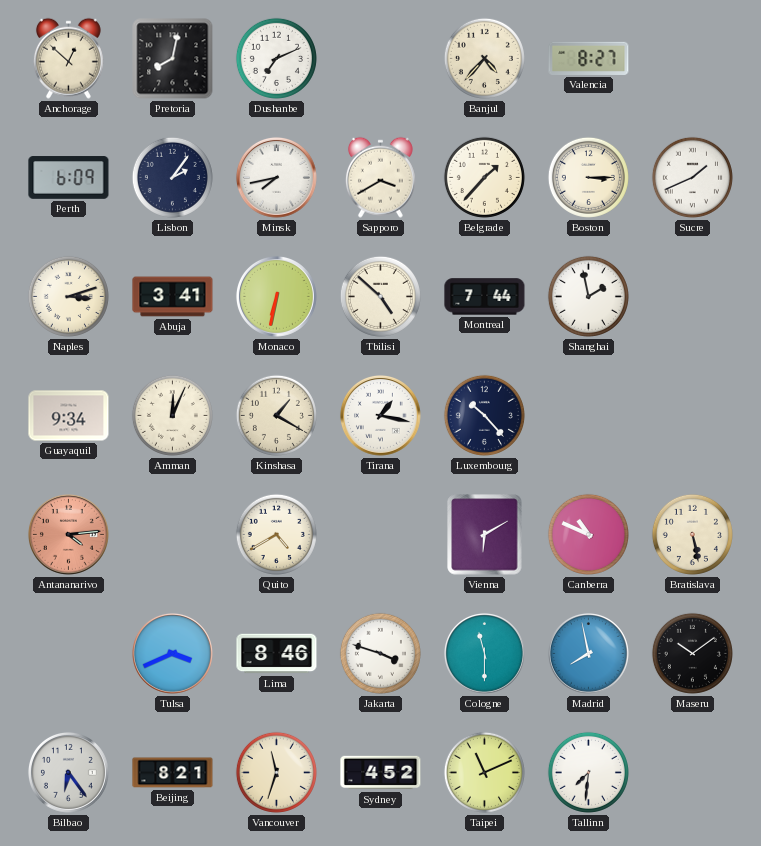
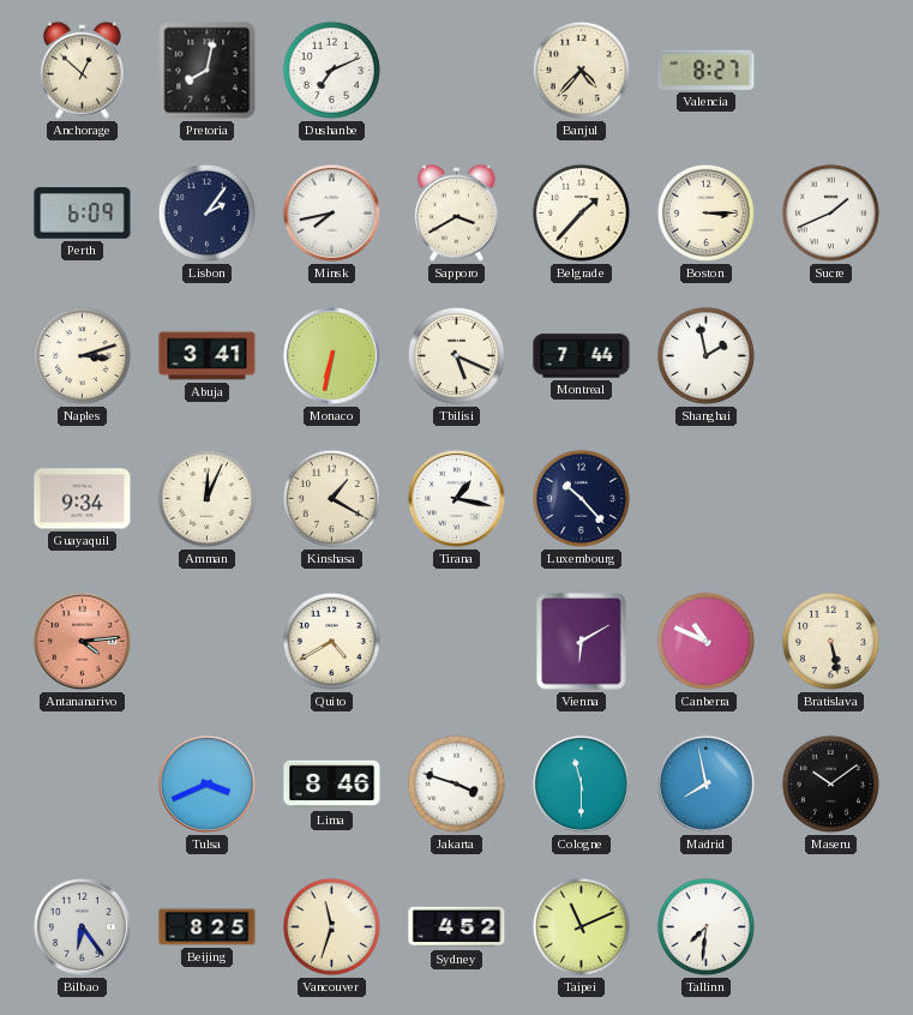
Tbilisi: 4:52 -> 5:19
Beijing: 8:21 -> 8:25
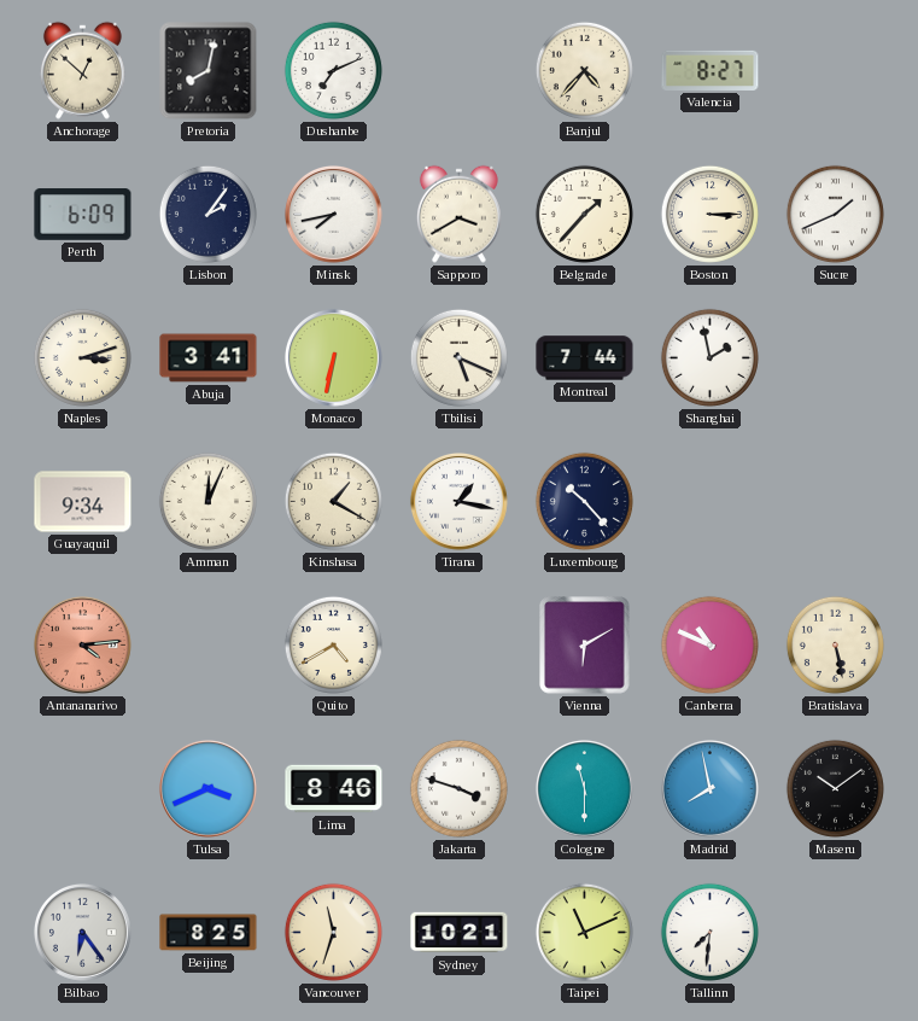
Sydney: 4:52 -> 10:21
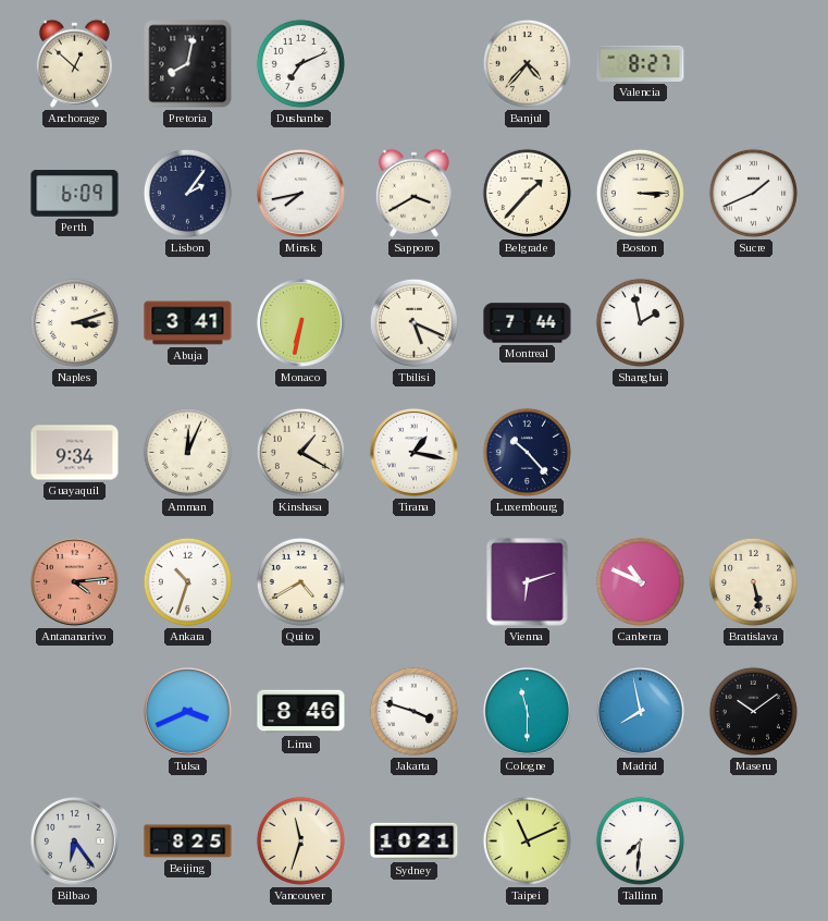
Ankara: none -> 10:33
Vienna: 6:10 -> 6:12
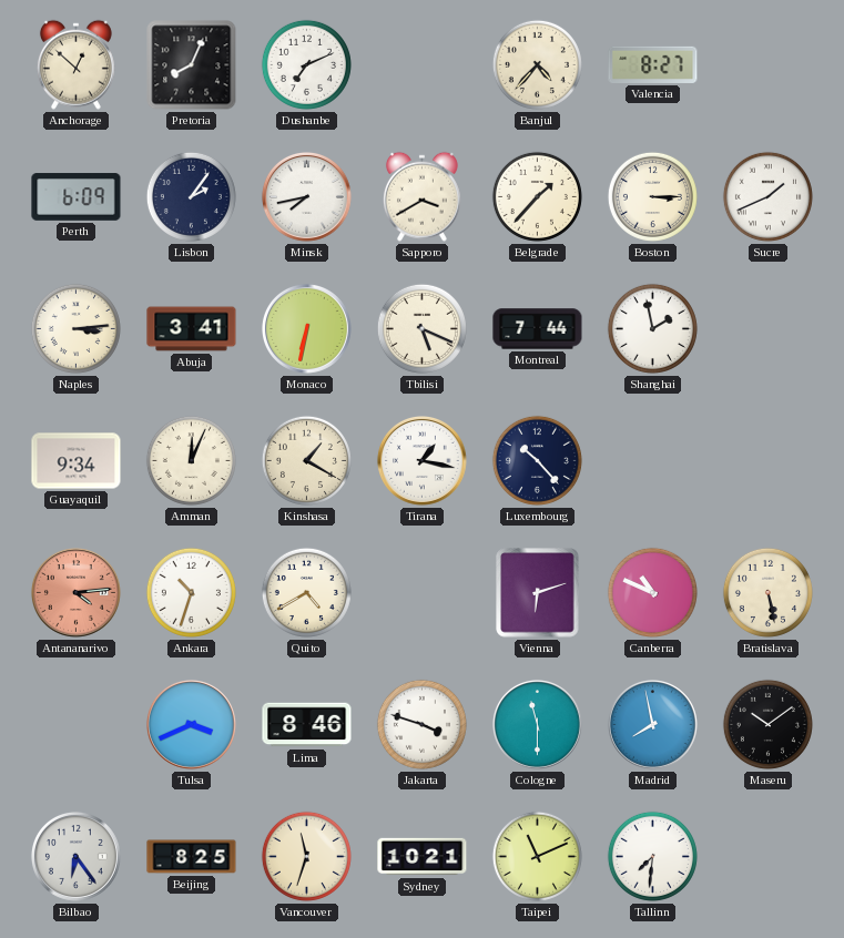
Pretoria: 8:02 -> 8:04
Naples: 3:12 -> 3:14
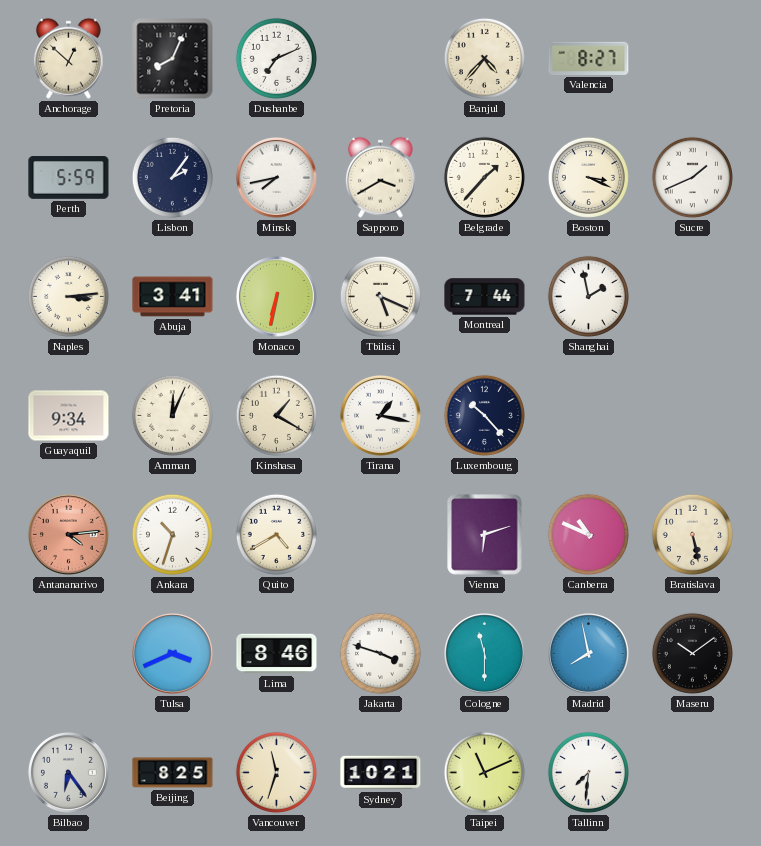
Perth: 6:09 -> 5:59
Boston: 3:15 -> 3:19
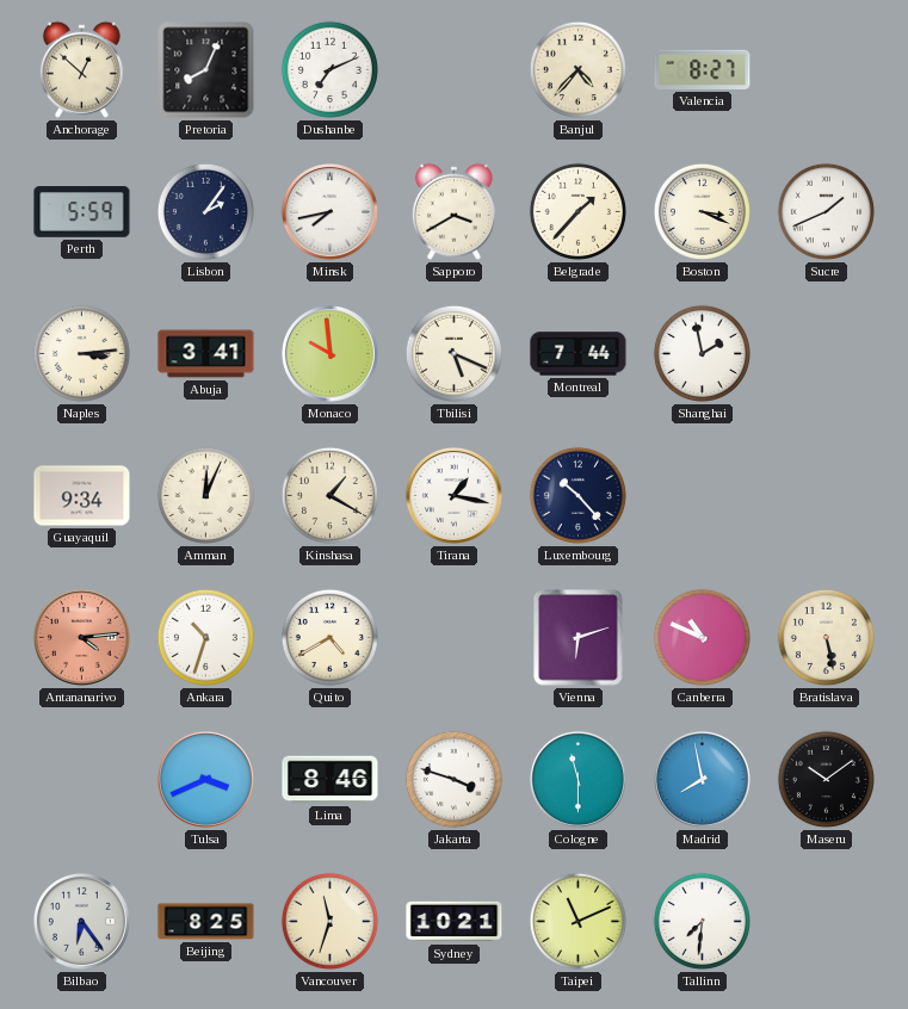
Monaco: 6:32 -> 9:59
